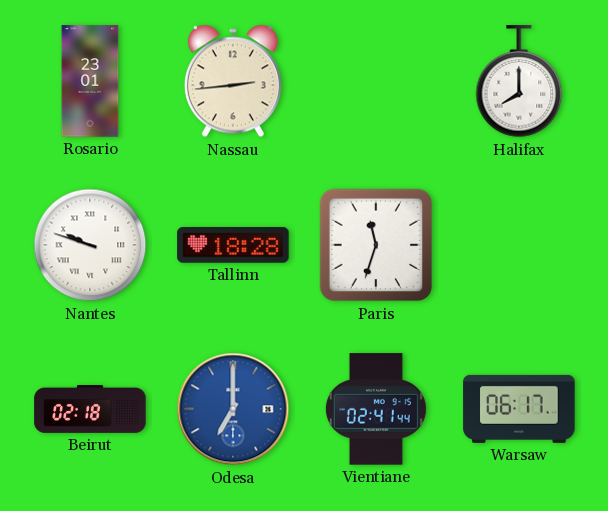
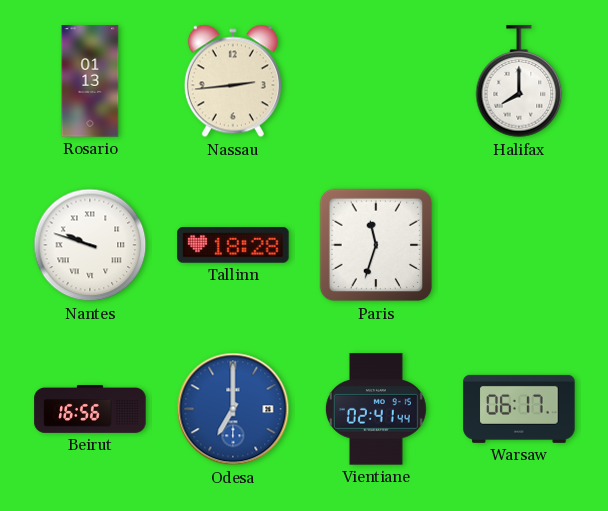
Rosario: 23:01 -> 01:13
Beirut: 02:18 -> 16:56
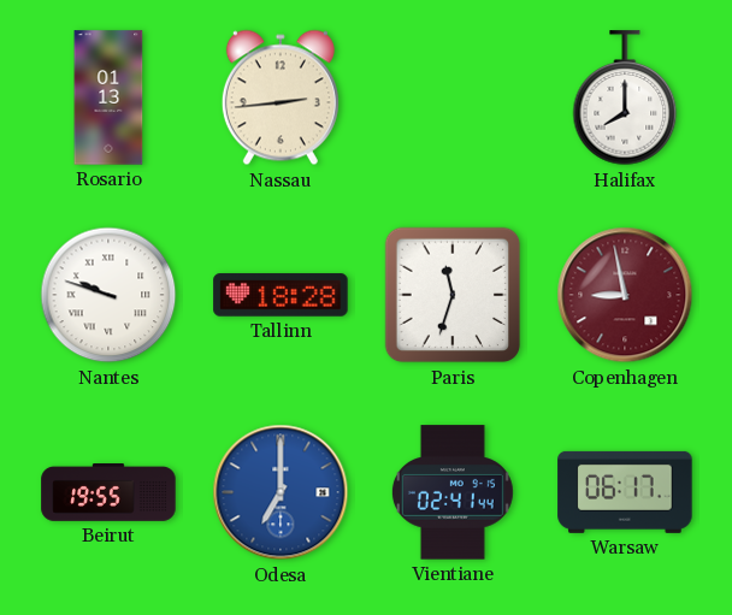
Copenhagen: none -> 8:58
Beirut: 16:56 -> 19:55
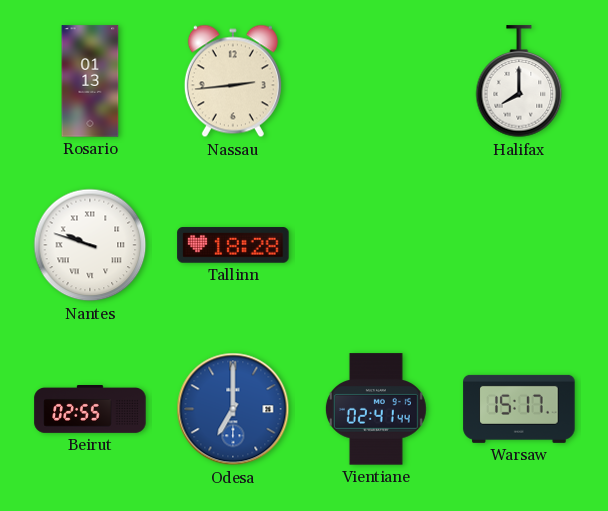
Paris: 11:33 -> none
Copenhagen: 8:58 -> none
Beirut: 19:55 -> 02:55
Warsaw: 06:17 -> 15:17
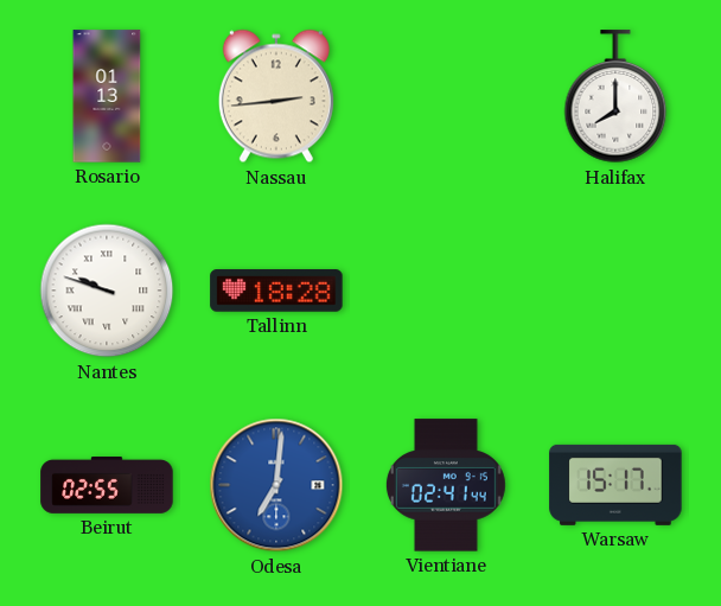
Odesa: 7:00 -> 7:01
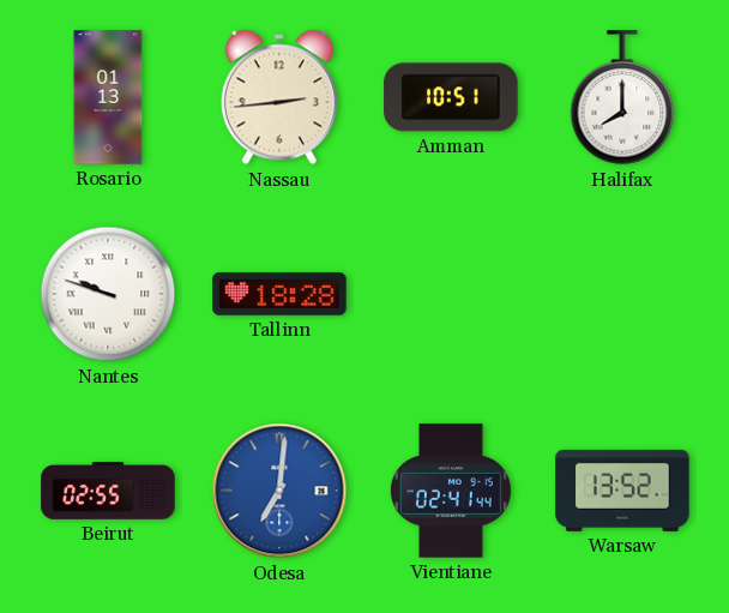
Amman: none -> 10:51
Warsaw: 15:17 -> 13:52
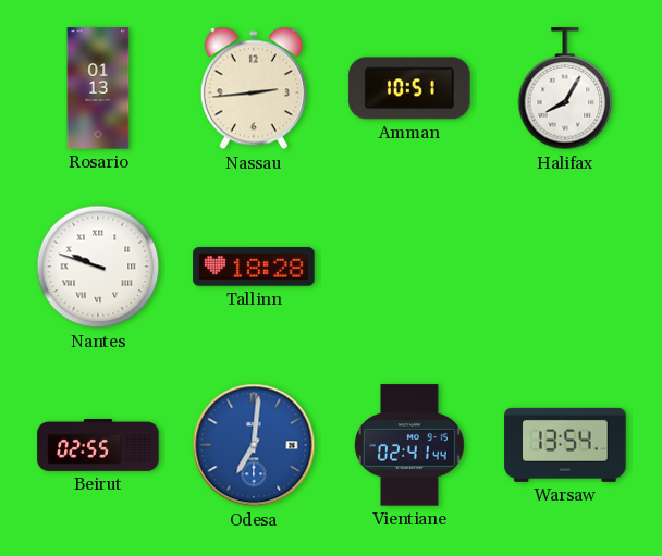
Halifax: 8:00 -> 8:05
Warsaw: 13:52 -> 13:54
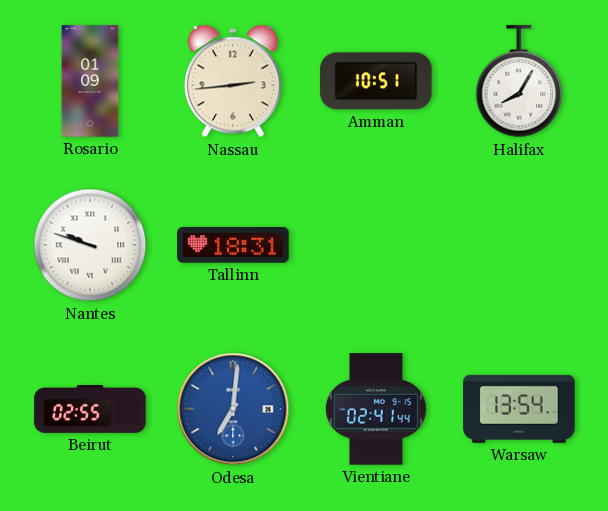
Rosario: 01:13 -> 01:09
Tallinn: 18:28 -> 18:31
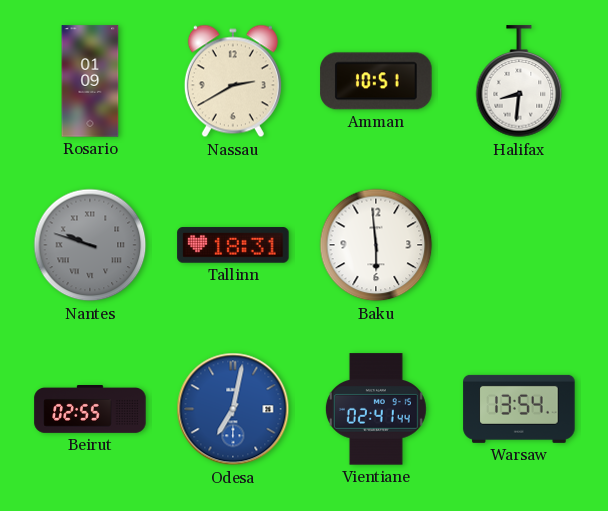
Nassau: 2:44 -> 2:40
Halifax: 8:05 -> 8:31
Nantes dial: white -> grey
Baku: none -> 5:59
Odesa: 7:01 -> 7:02
